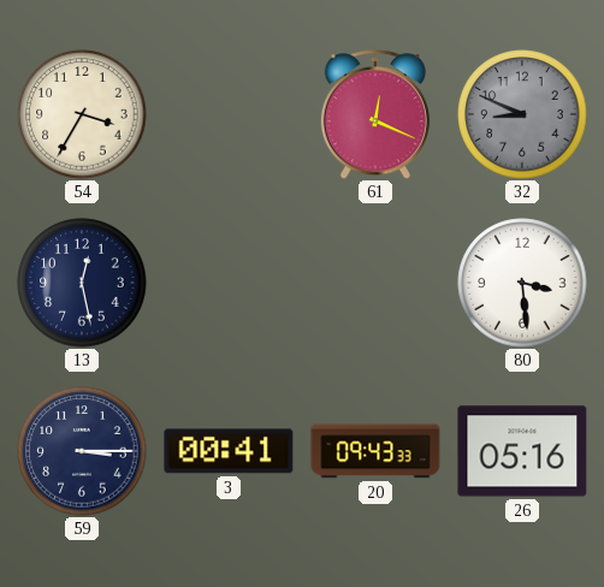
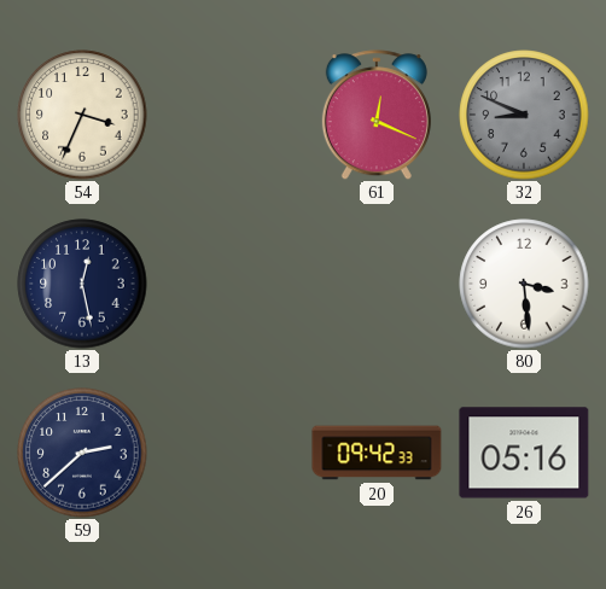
54: 3:35 -> 3:34
59: 3:15 -> 2:38
3: 00:41 -> none
20: 09:43 -> 09:42
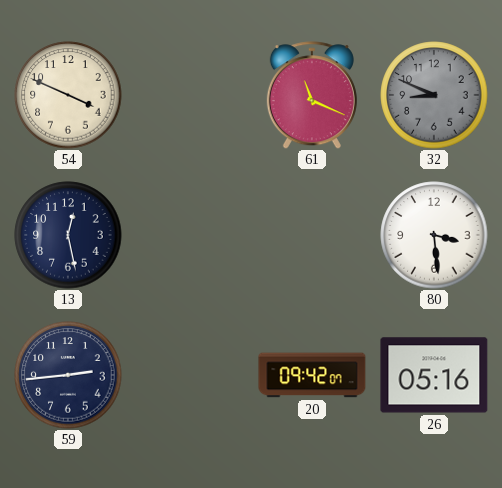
54: 3:34 -> 3:49
61: 12:19 -> 11:19
59: 2:38 -> 2:44
20: 09:42:33 -> 09:42:07
